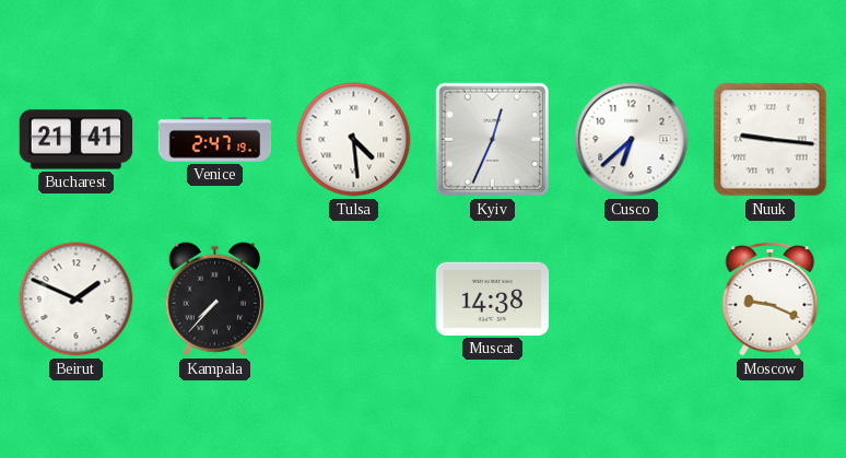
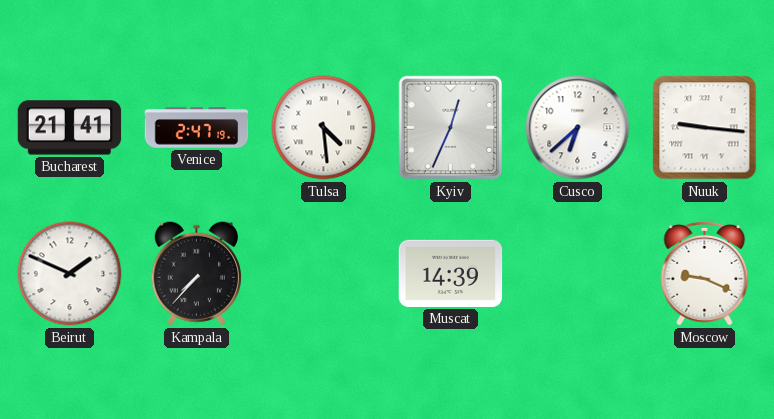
Muscat: 14:38 -> 14:39
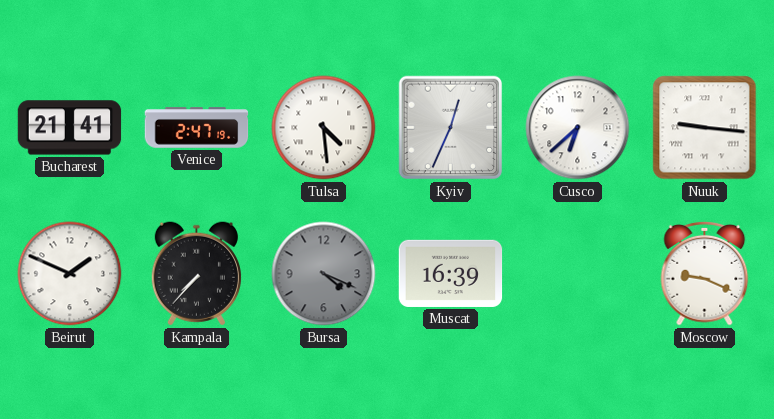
Bursa: none -> 4:19
Muscat: 14:39 -> 16:39
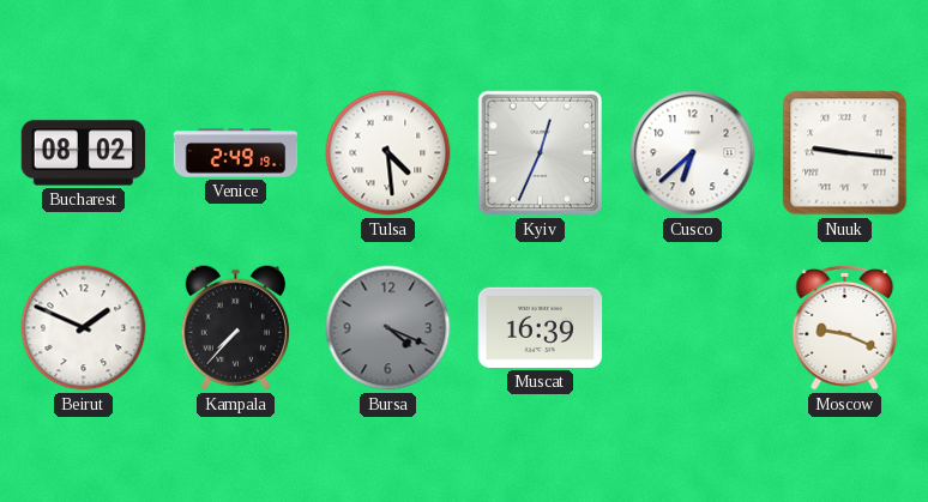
Bucharest: 21:41 -> 08:02
Venice: 2:47 -> 2:49
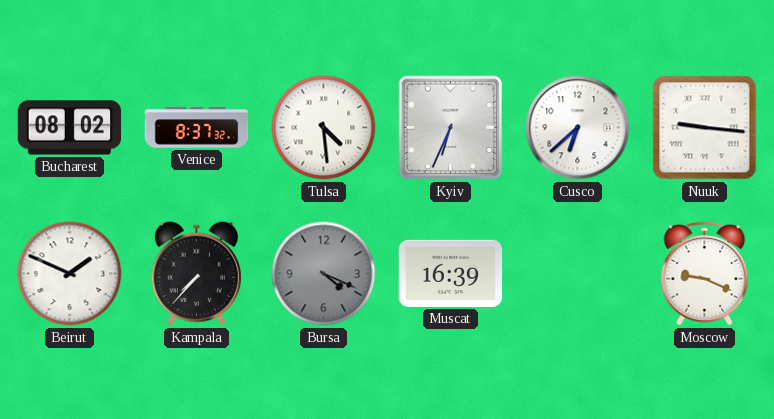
Venice: 2:49 -> 8:37
Kyiv: 12:34 -> 6:34
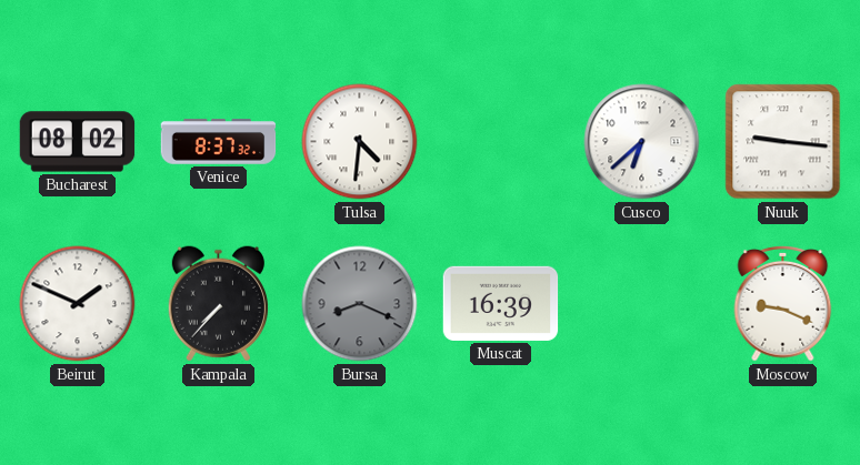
Tulsa: 4:29 -> 4:31
Kyiv: 6:34 -> none
Bursa: 4:19 -> 8:19
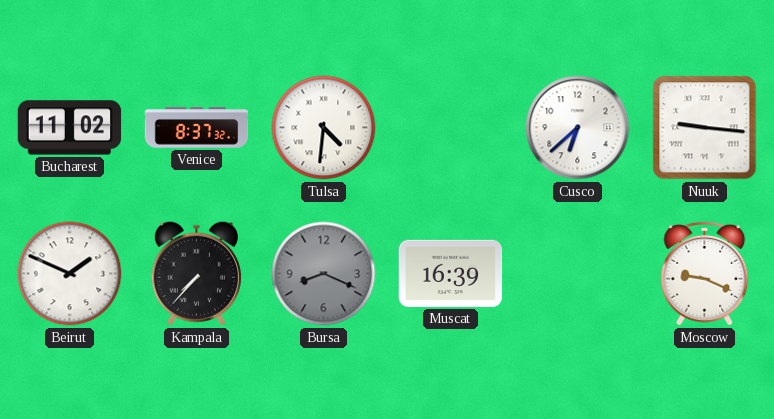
Bucharest: 08:02 -> 11:02
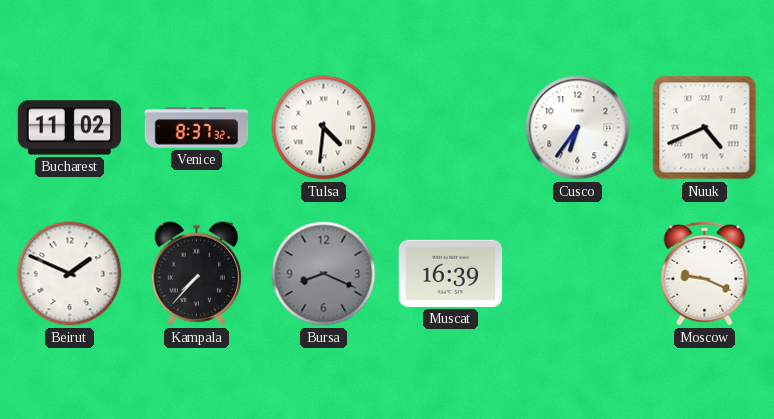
Cusco: 6:38 -> 6:36
Nuuk: 9:16 -> 4:41
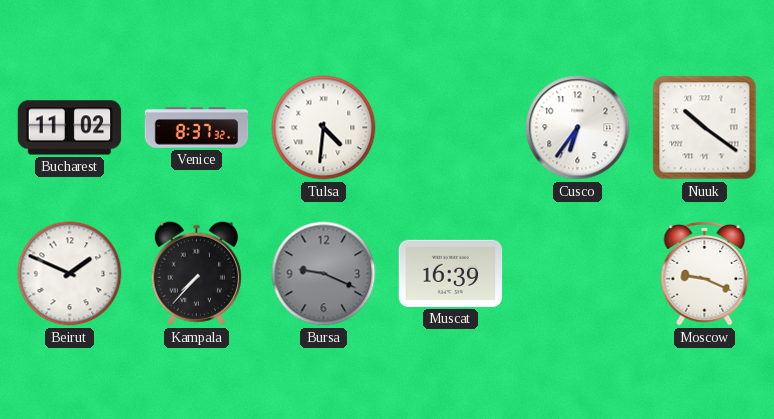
Nuuk: 4:41 -> 10:21
Bursa: 8:19 -> 9:19
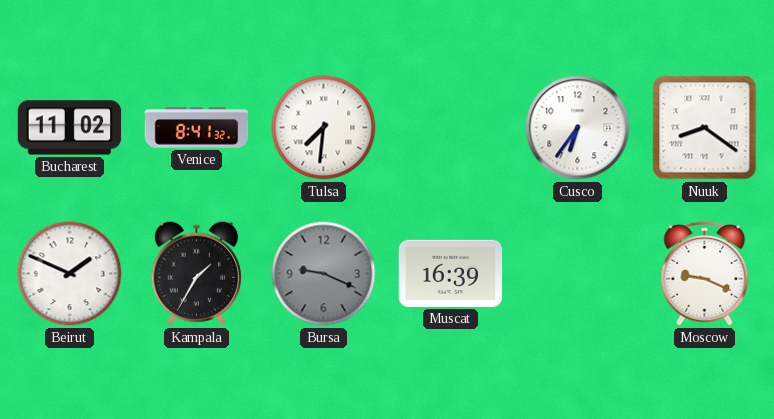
Venice: 8:37 -> 8:41
Tulsa: 4:31 -> 7:31
Nuuk: 10:21 -> 8:21
Kampala: 7:37 -> 1:35
